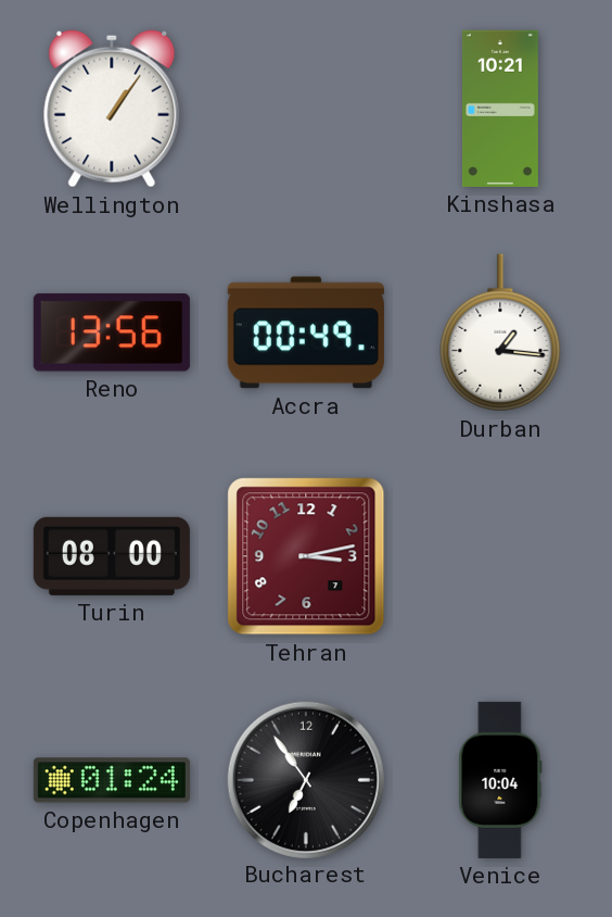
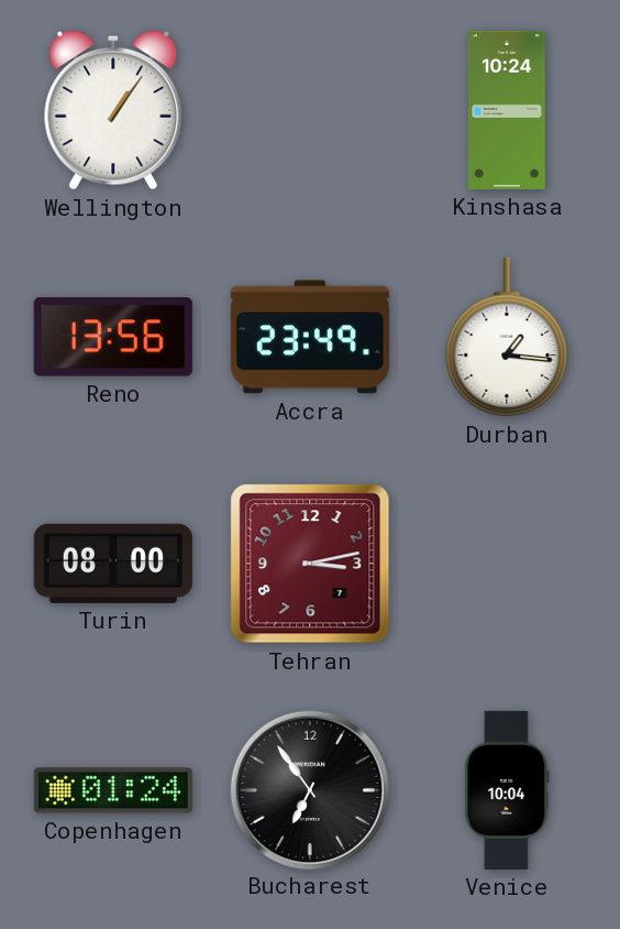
Kinshasa: 10:21 -> 10:24
Accra: 00:49 -> 23:49
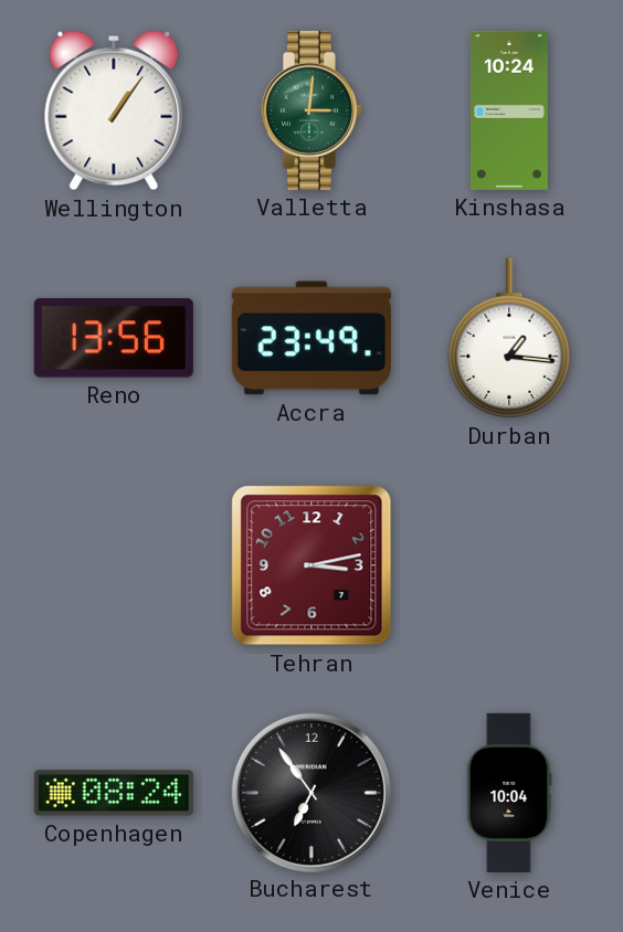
Valletta: none -> 3:01
Turin: 08:00 -> none
Copenhagen: 01:24 -> 08:24
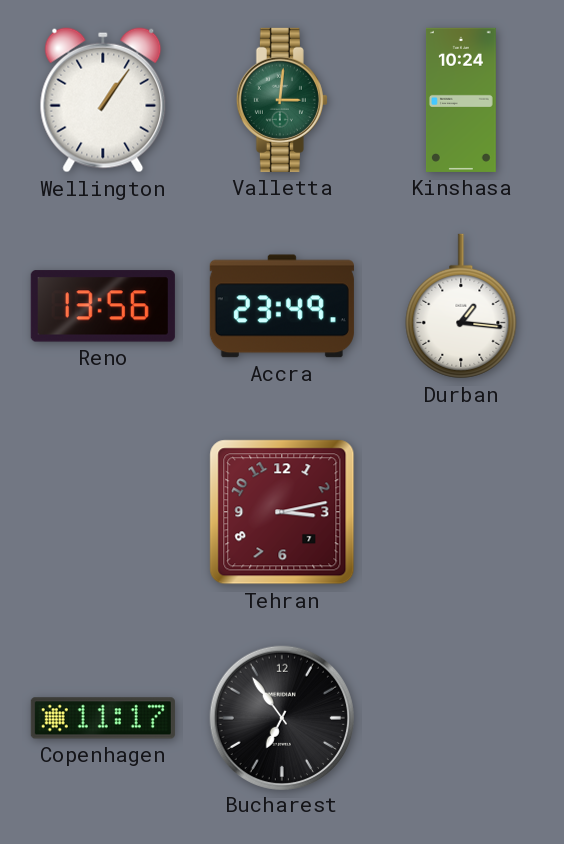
Copenhagen: 08:24 -> 11:17
Venice: 10:04 -> none
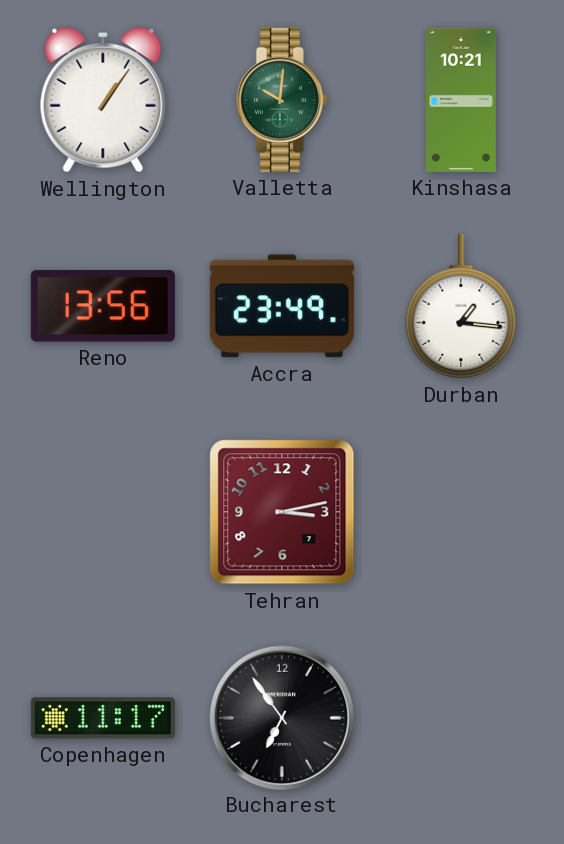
Valletta: 3:01 -> 10:01
Kinshasa: 10:24 -> 10:21
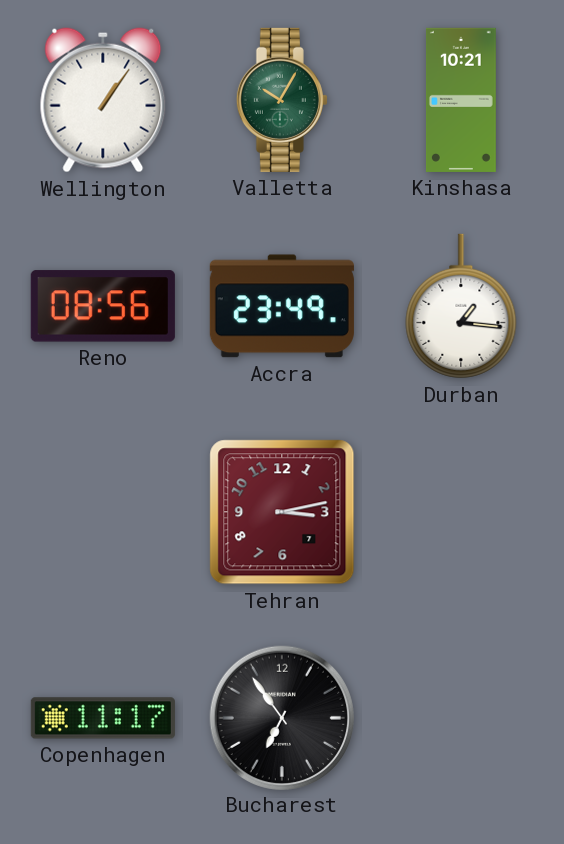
Valletta: 10:01 -> 10:05
Reno: 13:56 -> 08:56
